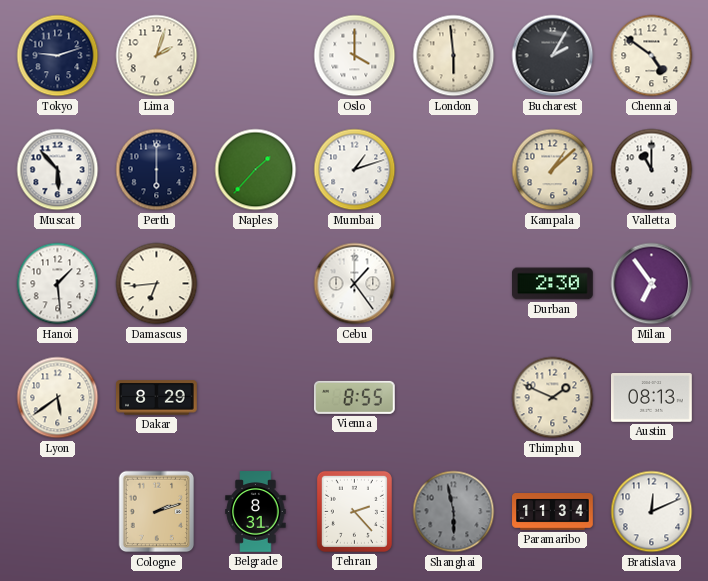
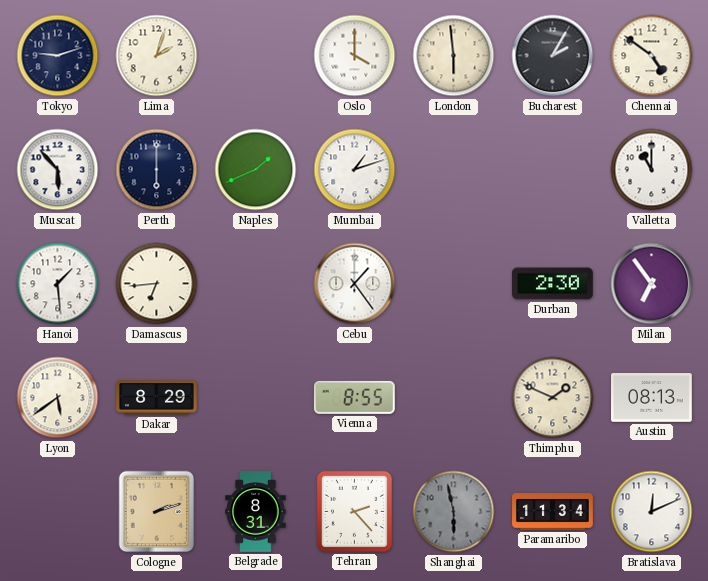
Naples: 1:37 -> 1:41
Kampala: 1:08 -> none
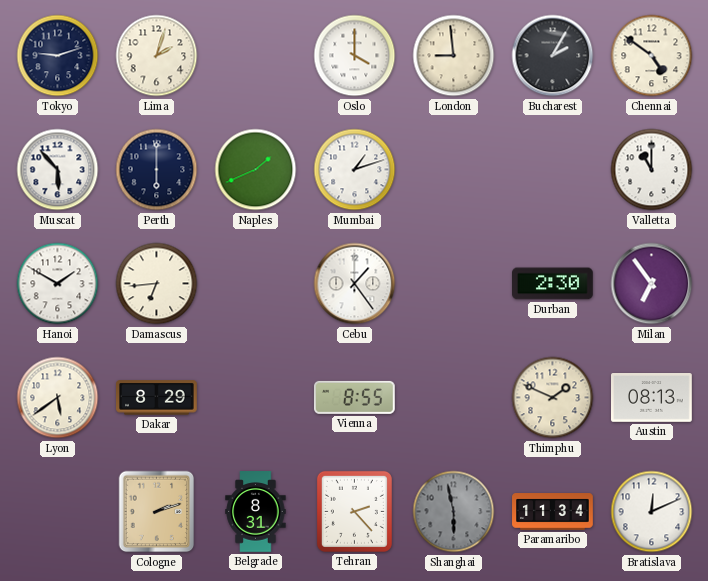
London: 5:59 -> 8:59
Hanoi: 1:29 -> 1:50
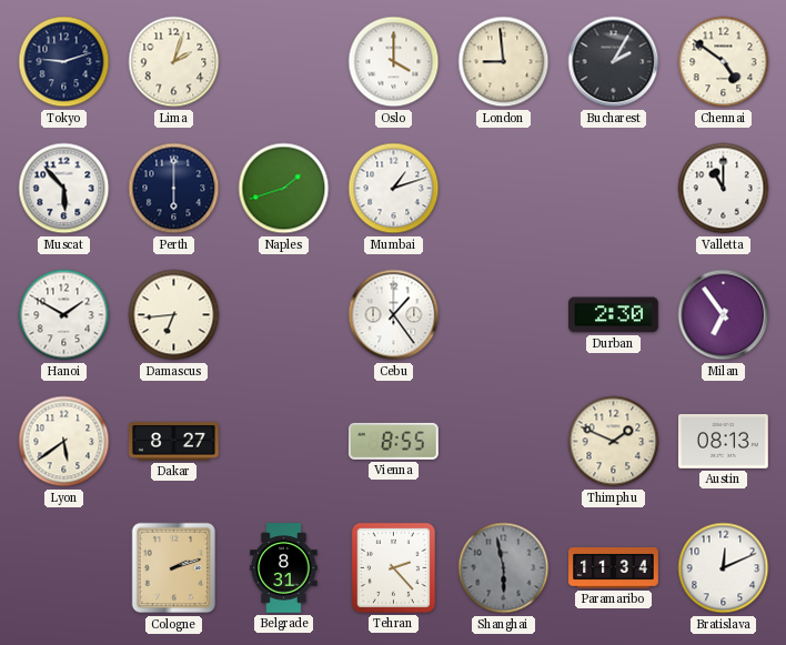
Naples: 1:41 -> 1:42
Dakar: 8:29 -> 8:27
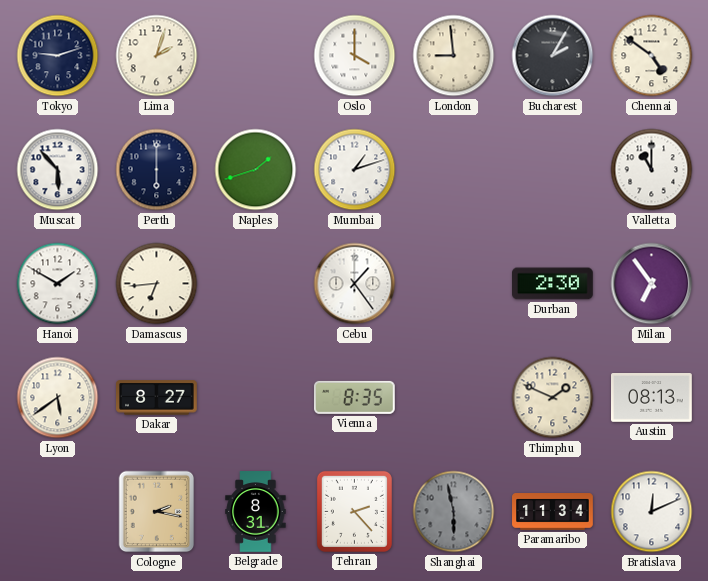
Vienna: 8:55 -> 8:35
Cologne: 2:12 -> 2:17
